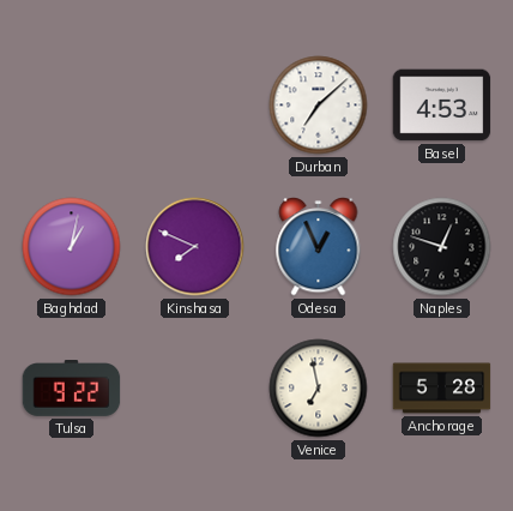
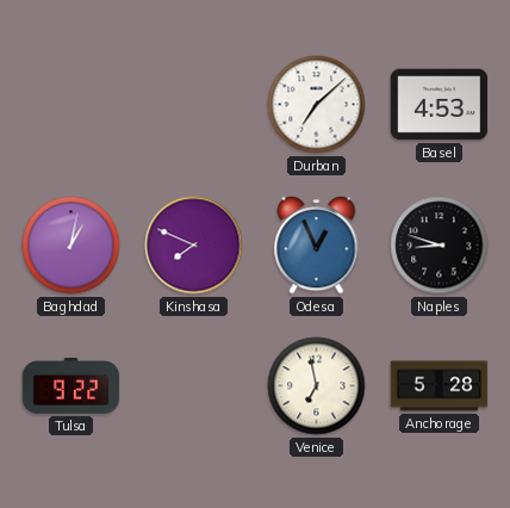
Naples: 12:48 -> 8:48
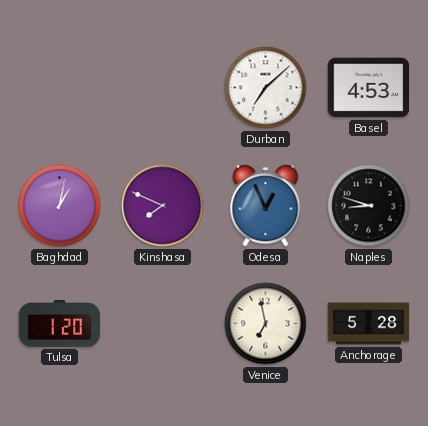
Tulsa: 9:22 -> 1:20
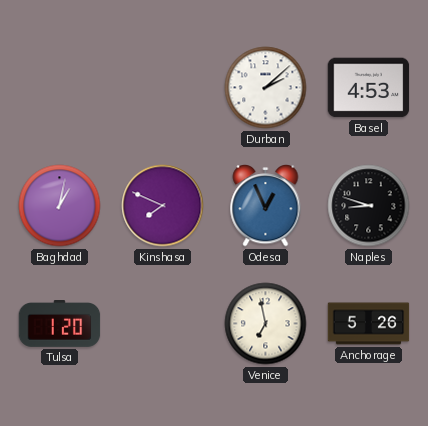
Durban: 7:08 -> 2:08
Anchorage: 5:28 -> 5:26
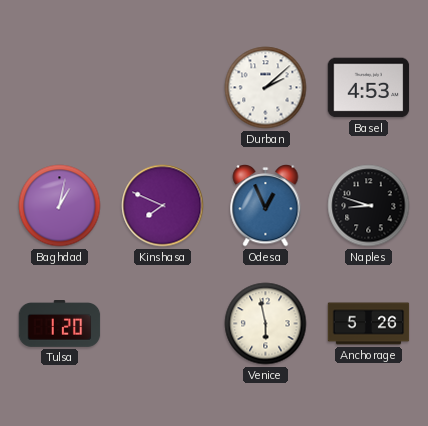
Venice: 6:58 -> 5:58
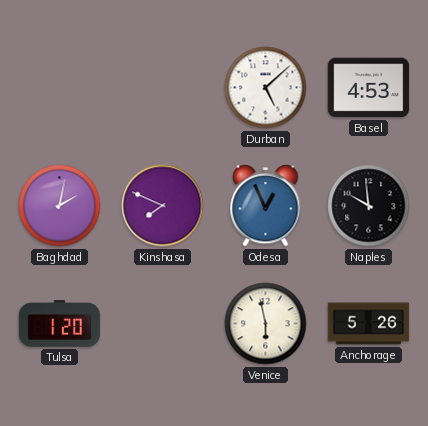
Durban: 2:08 -> 5:08
Baghdad: 1:02 -> 2:02
Naples: 8:48 -> 9:59
